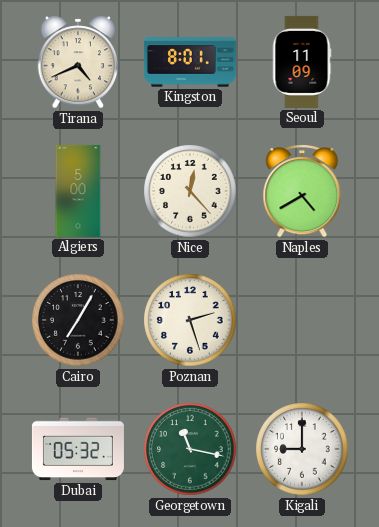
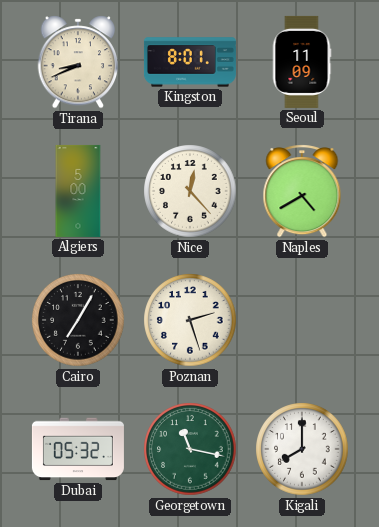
Tirana: 4:41 -> 8:41
Kigali: 9:00 -> 8:00
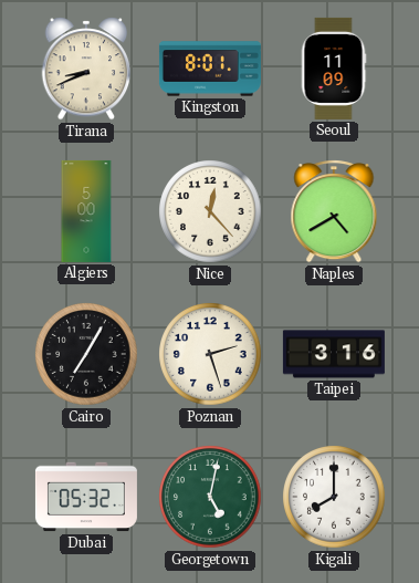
Taipei: none -> 3:16
Georgetown: 11:17 -> 5:02
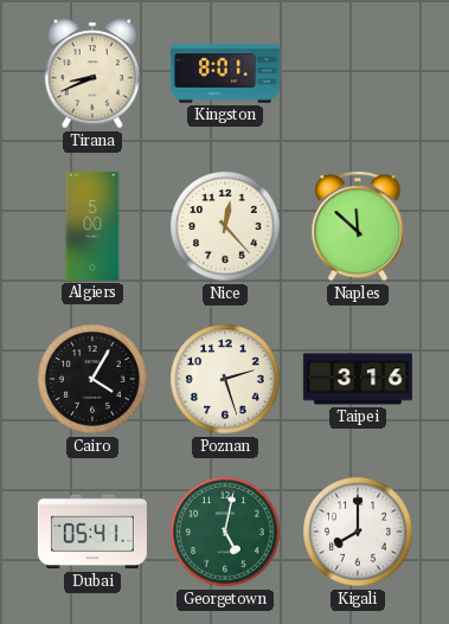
Seoul: 11:09 -> none
Naples: 4:40 -> 11:52
Cairo: 7:05 -> 4:05
Dubai: 05:32 -> 05:41
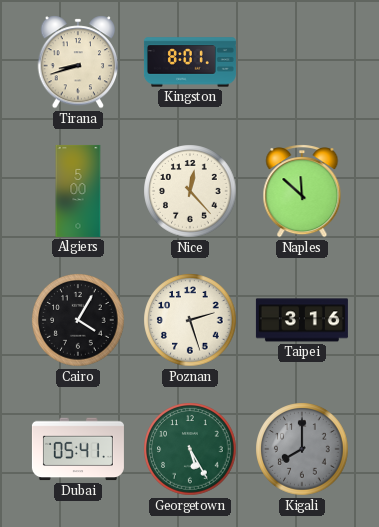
Tirana: 8:41 -> 8:42
Georgetown: 5:02 -> 5:25
Kigali dial: white -> grey
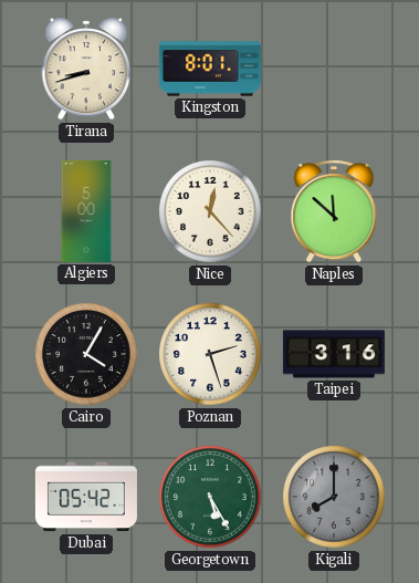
Dubai: 05:41 -> 05:42
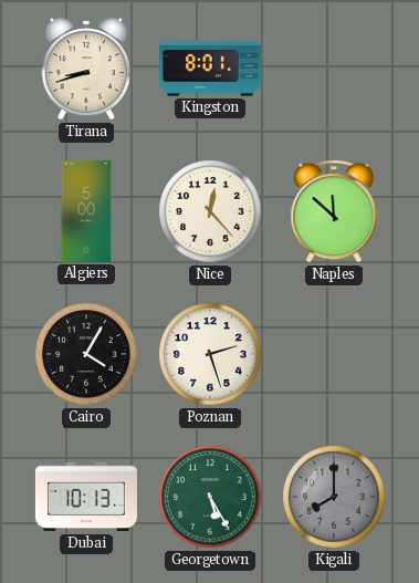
Taipei: 3:16 -> none
Dubai: 05:42 -> 10:13
